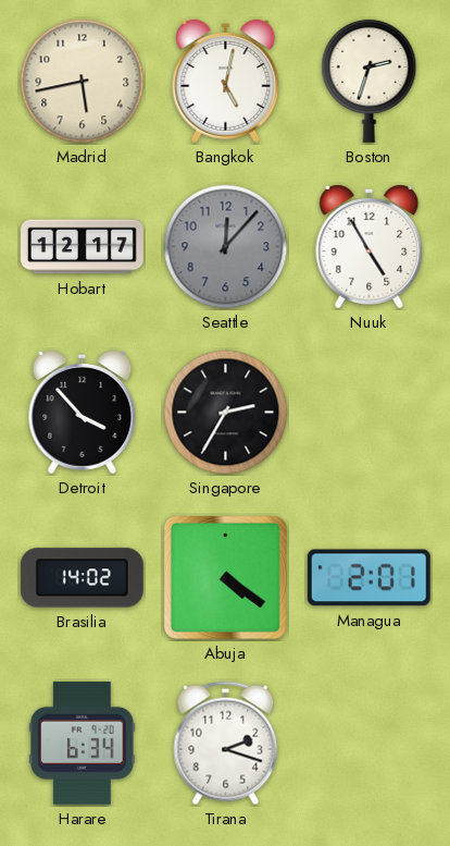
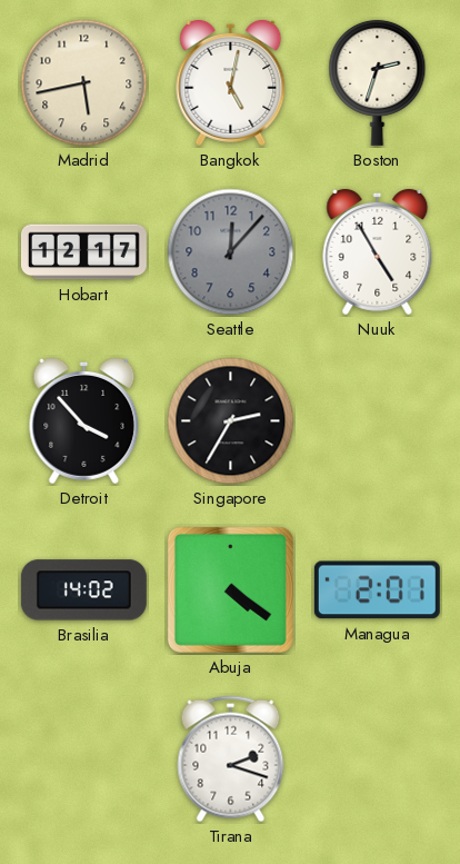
Harare: 6:34 -> none
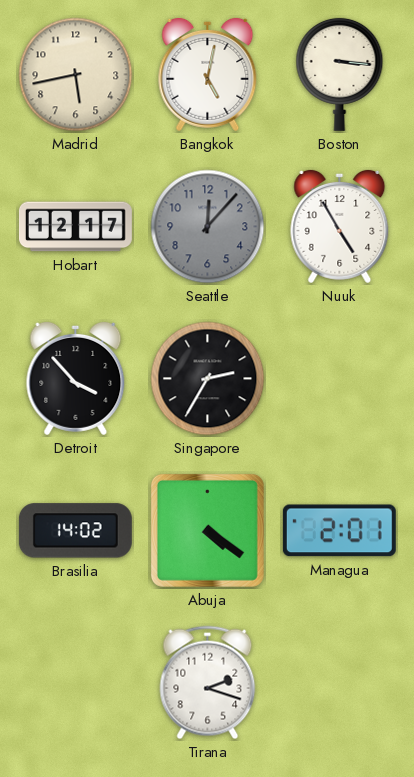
Boston: 2:33 -> 3:16
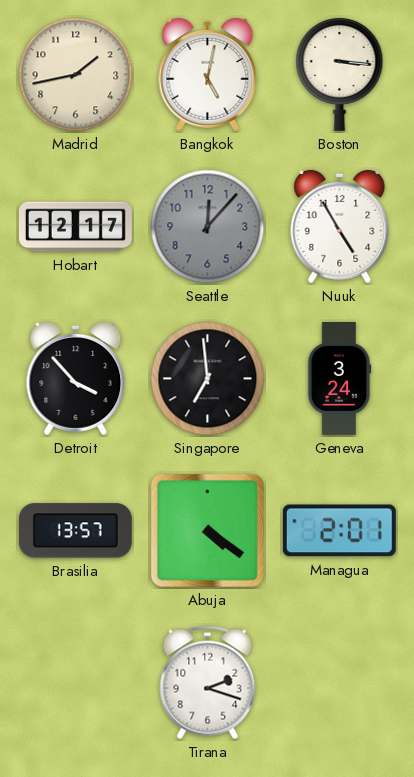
Madrid: 5:43 -> 1:43
Singapore: 2:35 -> 6:59
Geneva: none -> 3:24
Brasilia: 14:02 -> 13:57
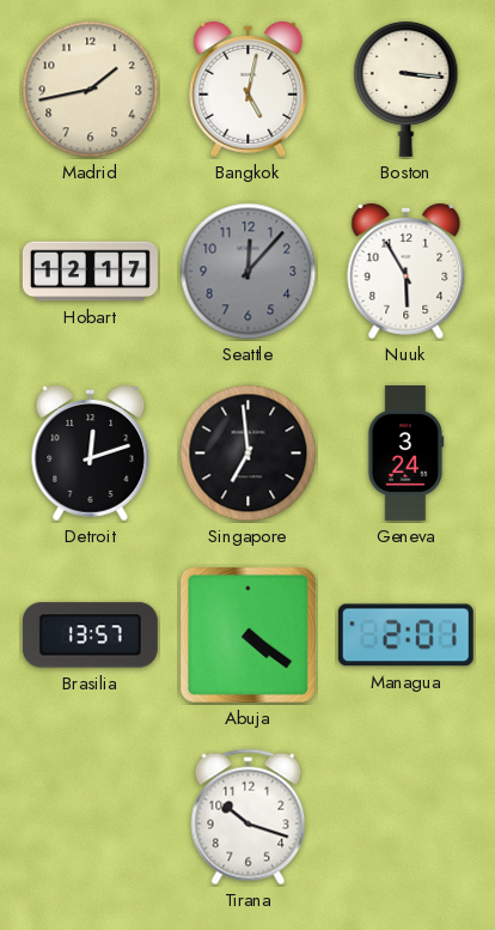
Nuuk: 4:55 -> 5:55
Detroit: 3:53 -> 12:12
Tirana: 2:18 -> 10:18
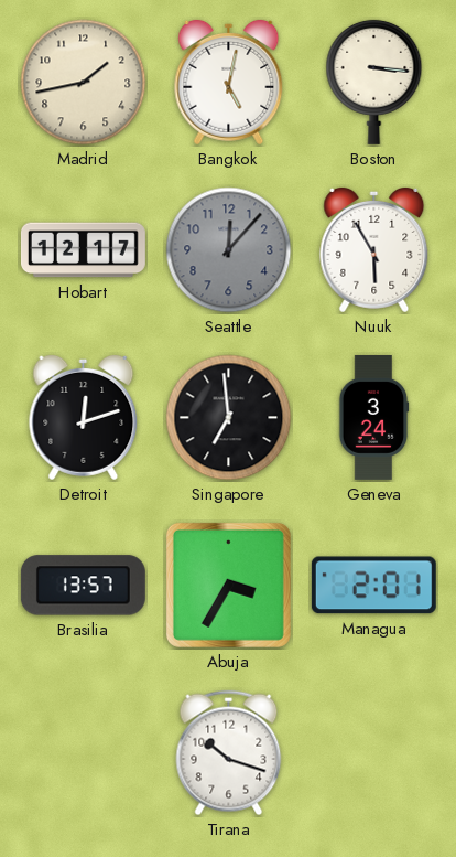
Abuja: 4:21 -> 3:35
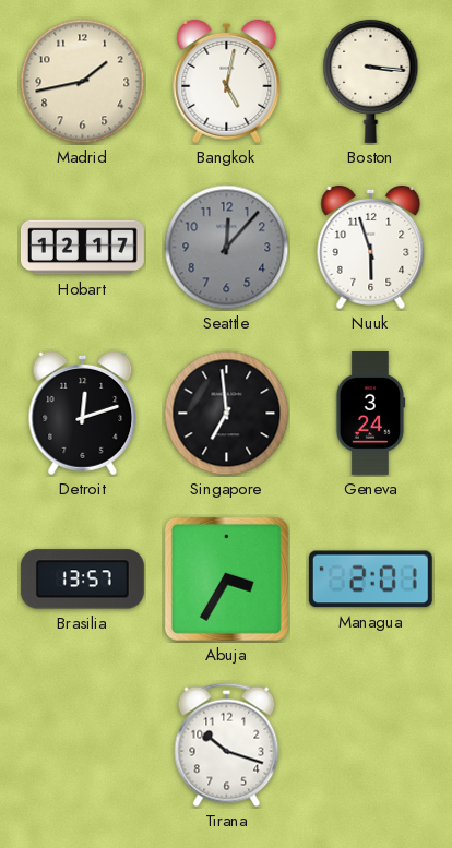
Nuuk: 5:55 -> 5:57
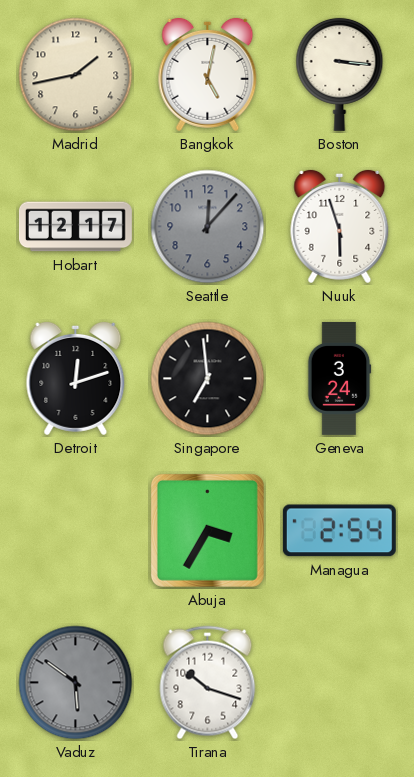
Brasilia: 13:57 -> none
Managua: 2:01 -> 2:54
Vaduz: none -> 5:51
